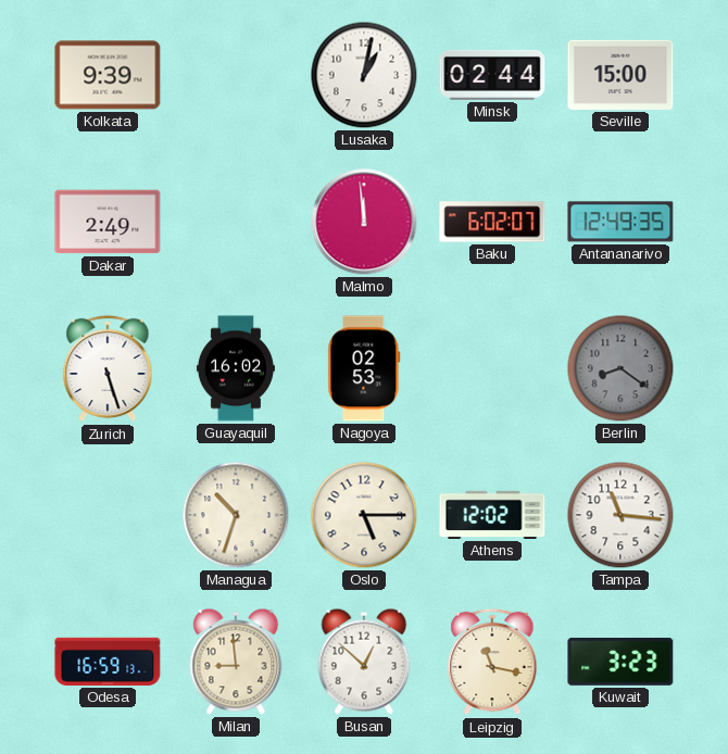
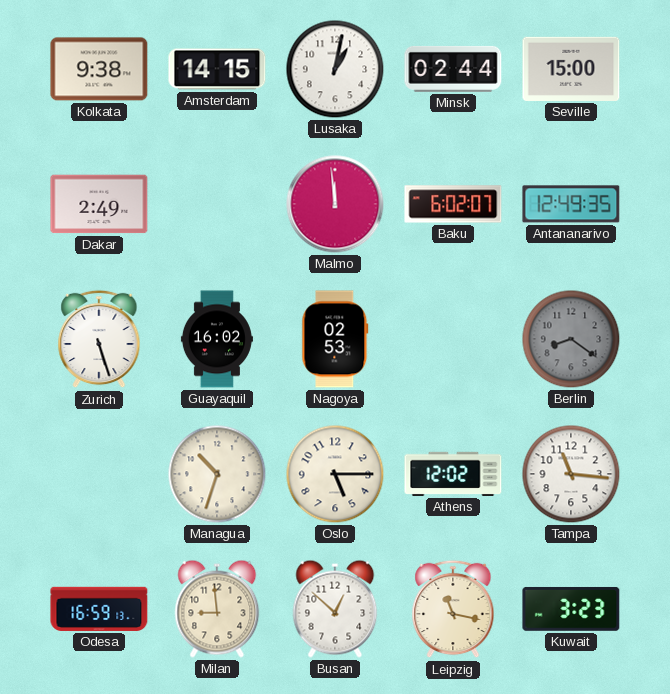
Kolkata: 9:39 -> 9:38
Amsterdam: none -> 14:15
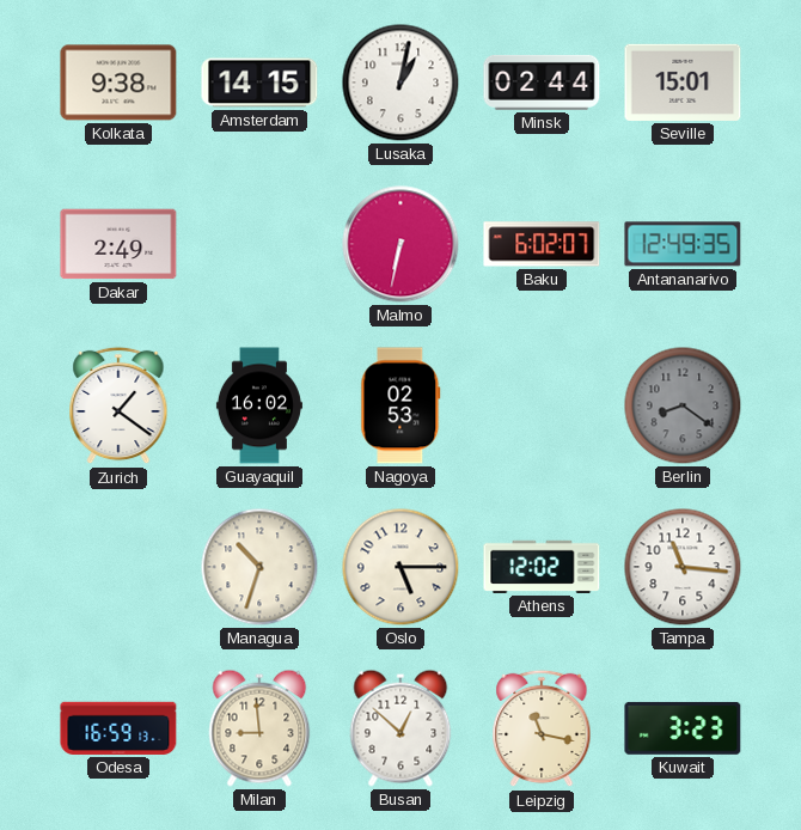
Seville: 15:00 -> 15:01
Malmo: 11:59 -> 6:32
Zurich: 5:27 -> 1:21
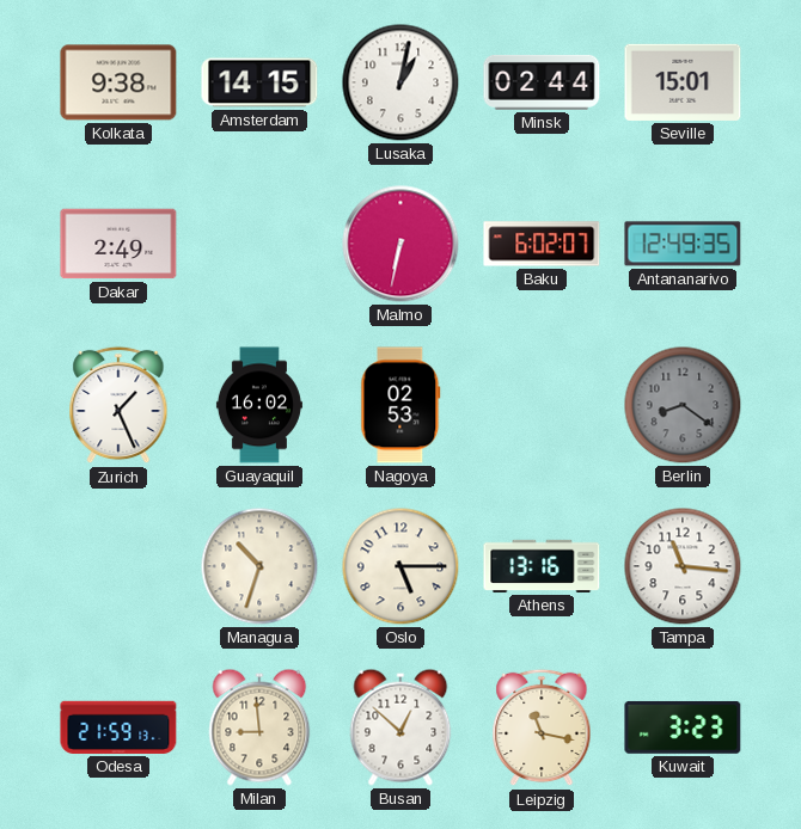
Zurich: 1:21 -> 1:26
Athens: 12:02 -> 13:16
Odesa: 16:59 -> 21:59
